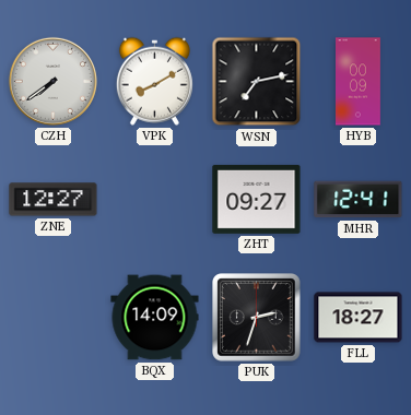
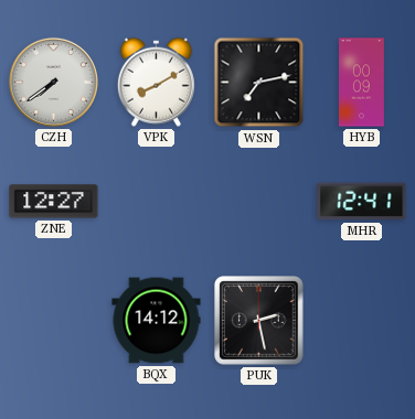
ZHT: 09:27 -> none
BQX: 14:09 -> 14:12
PUK: 2:33 -> 2:28
FLL: 18:27 -> none
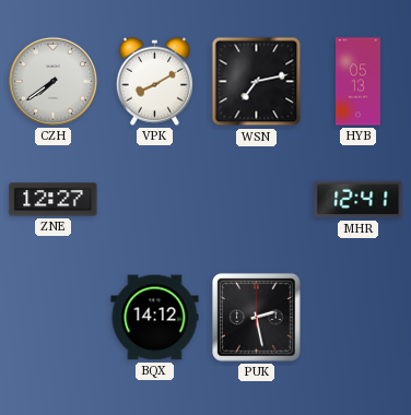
HYB: 00:09 -> 05:13
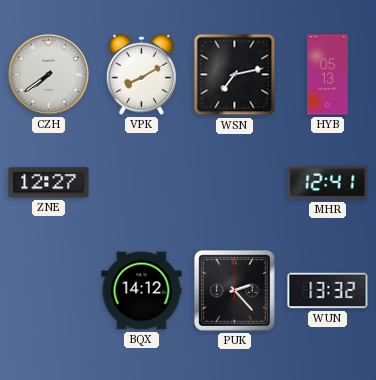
PUK: 2:28 -> 2:23
WUN: none -> 13:32
